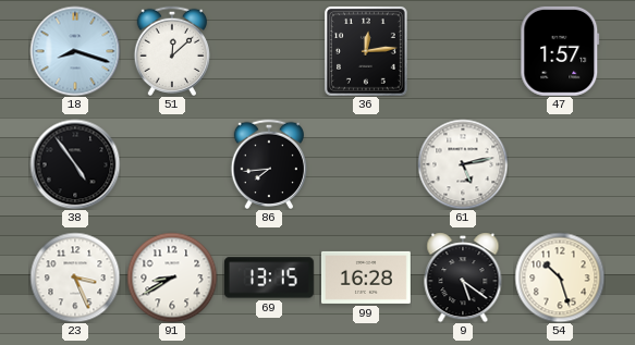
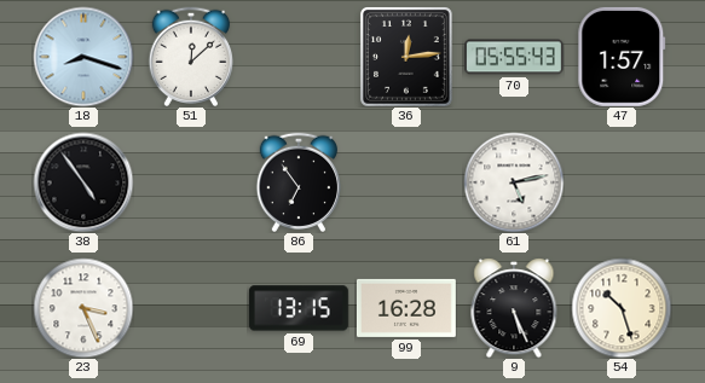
70: none -> 05:55
86: 7:44 -> 6:54
91: 8:40 -> none
9: 5:21 -> 5:26
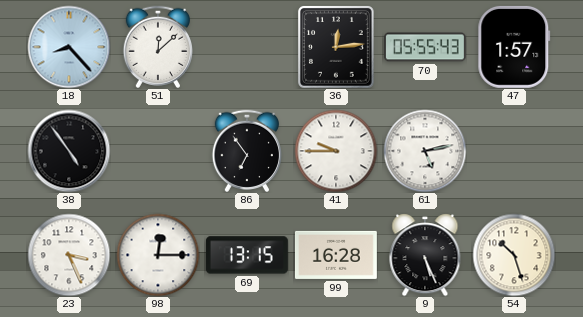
18: 8:18 -> 8:23
41: none -> 9:45
98: none -> 12:15
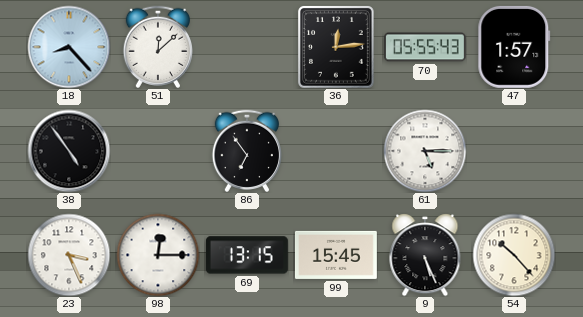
41: 9:45 -> none
61: 5:13 -> 5:15
99: 16:28 -> 15:45
54: 10:27 -> 10:23
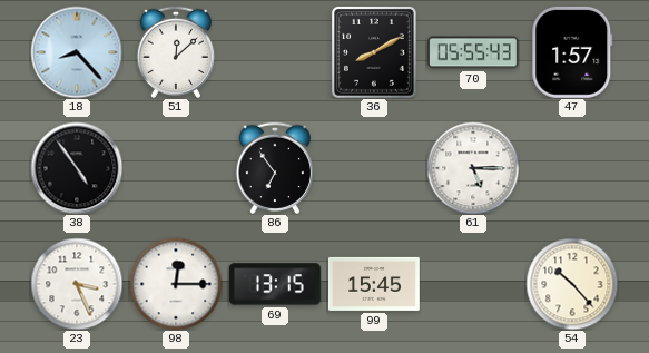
36: 12:14 -> 8:10
9: 5:26 -> none
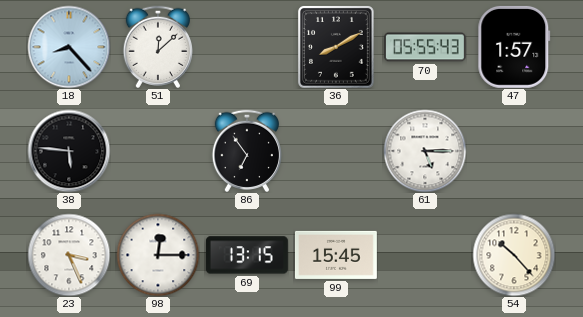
38: 4:54 -> 5:46
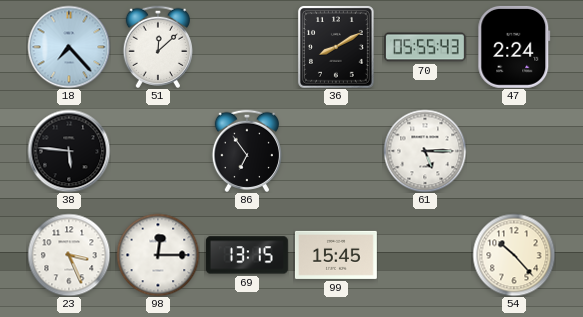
18: 8:23 -> 7:23
47: 1:57 -> 2:24
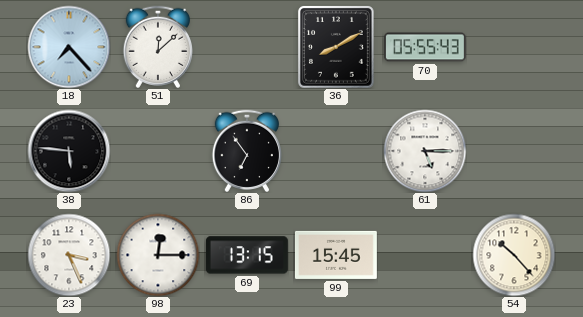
47: 2:24 -> none
